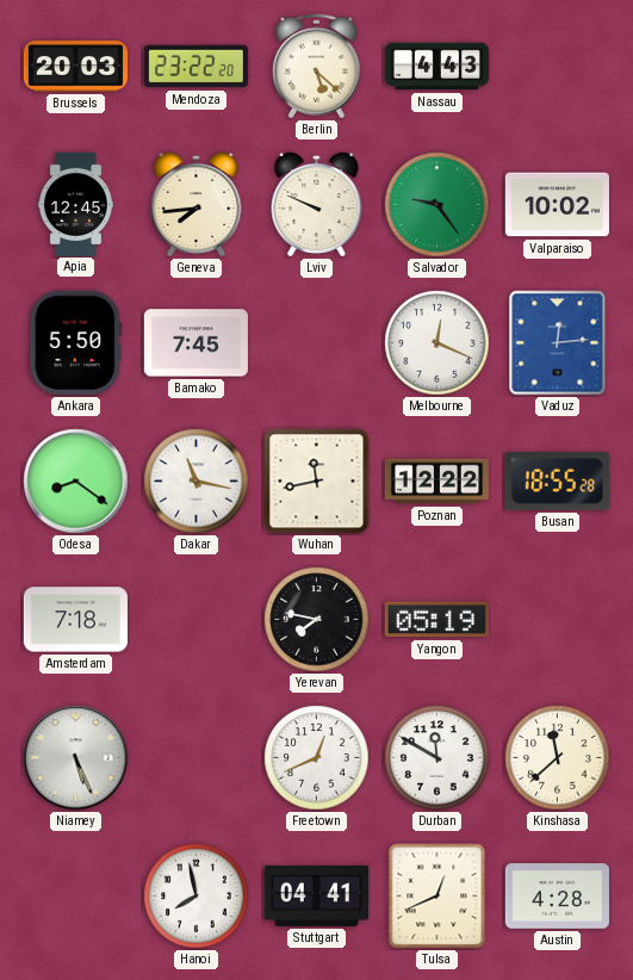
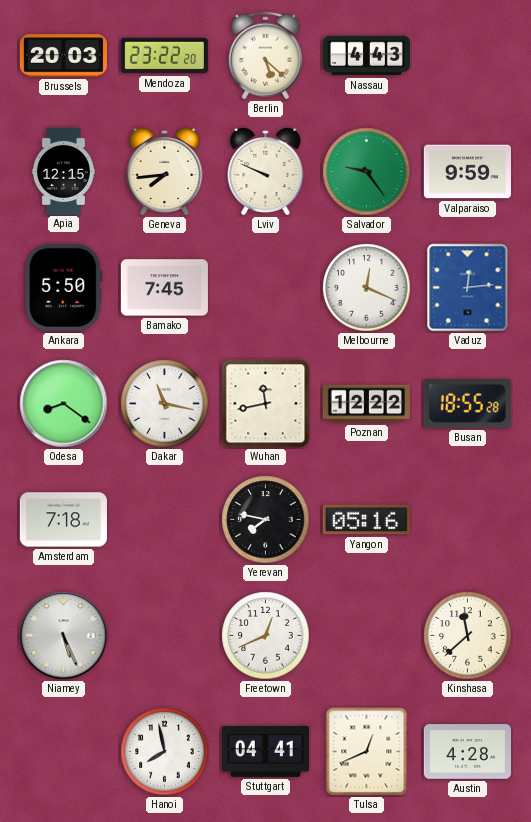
Apia: 12:45 -> 12:15
Valparaiso: 10:02 -> 9:59
Yangon: 05:19 -> 05:16
Durban: 11:50 -> none
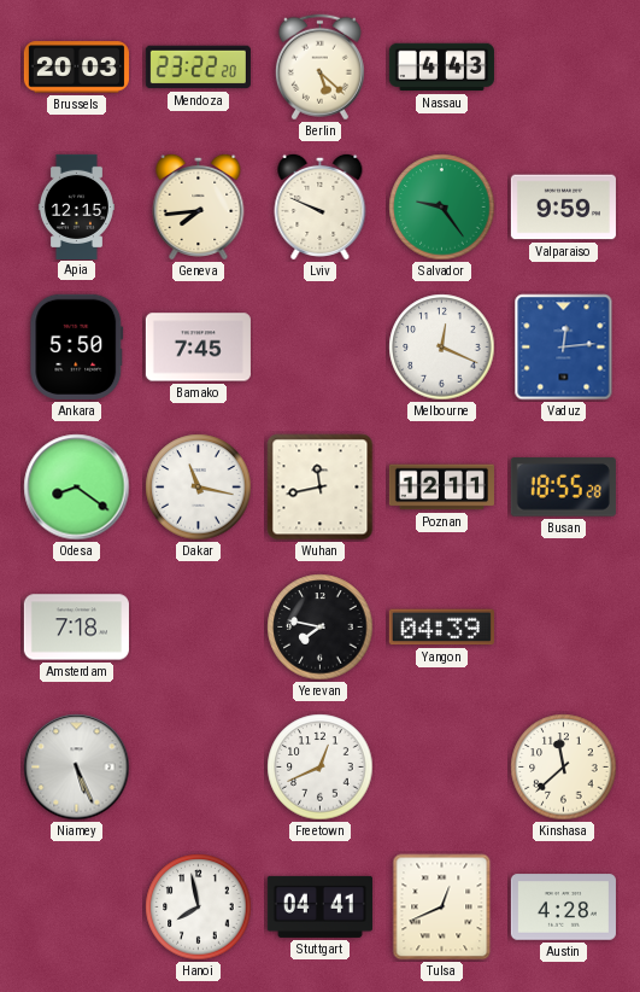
Poznan: 12:22 -> 12:11
Yangon: 05:16 -> 04:39
